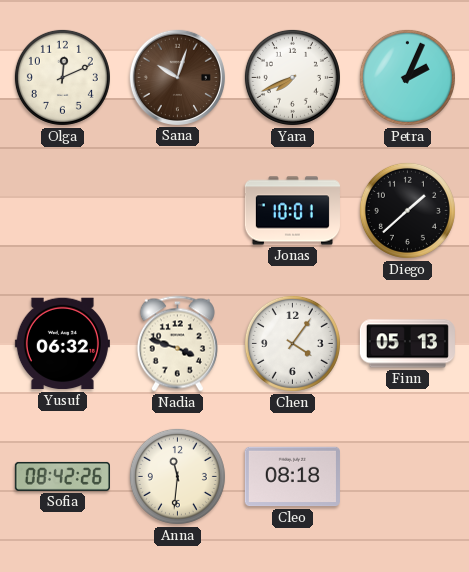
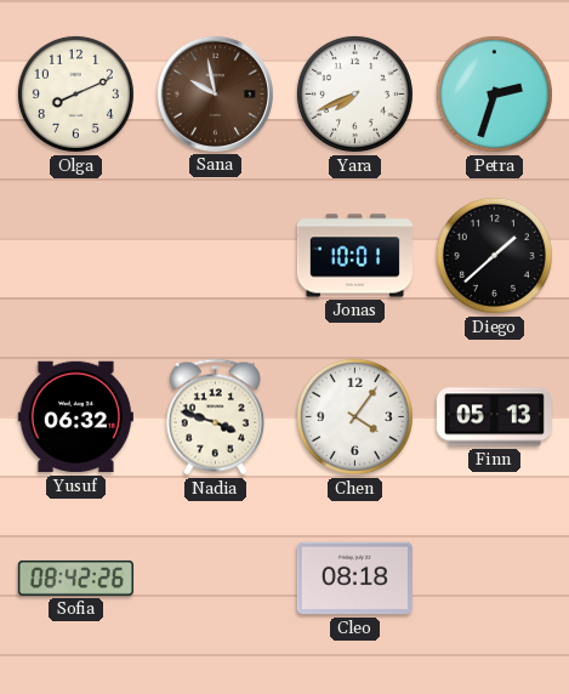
Olga: 12:11 -> 8:11
Sana: 10:03 -> 9:58
Petra: 2:04 -> 2:33
Anna: 11:31 -> none
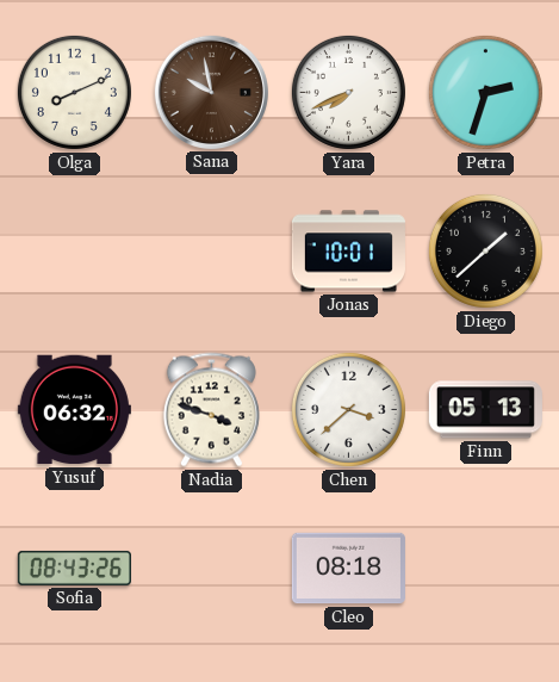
Chen: 4:06 -> 3:38
Sofia: 08:42 -> 08:43
